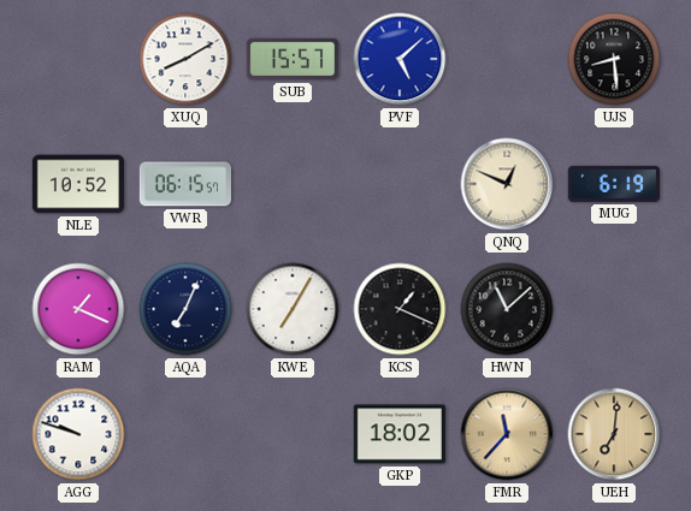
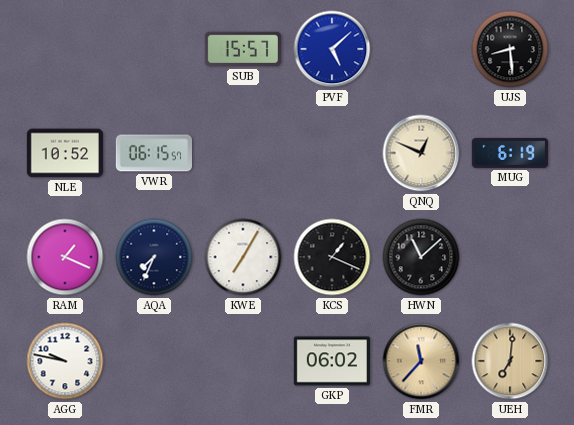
XUQ: 8:10 -> none
AQA: 7:04 -> 7:34
AGG: 9:48 -> 9:47
GKP: 18:02 -> 06:02
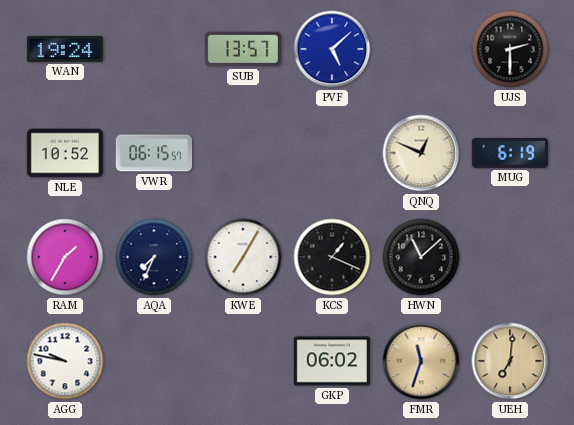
WAN: none -> 19:24
SUB: 15:57 -> 13:57
UJS: 8:29 -> 2:30
RAM: 1:19 -> 1:35
FMR: 11:37 -> 11:33
